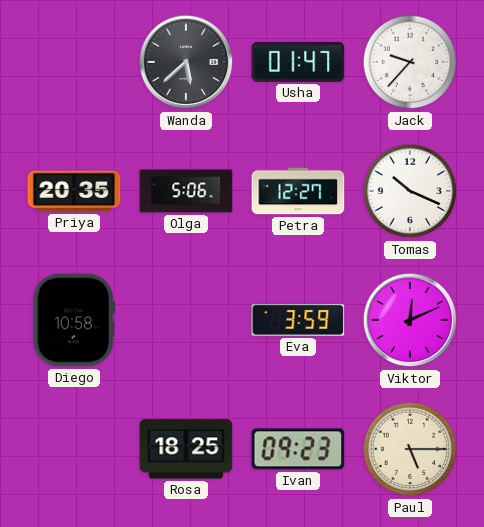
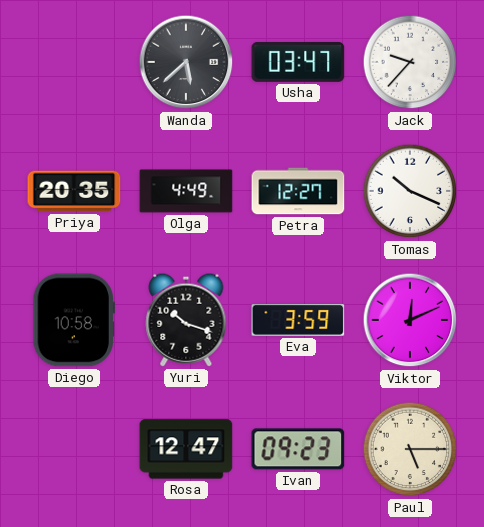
Usha: 01:47 -> 03:47
Olga: 5:06 -> 4:49
Yuri: none -> 10:18
Rosa: 18:25 -> 12:47
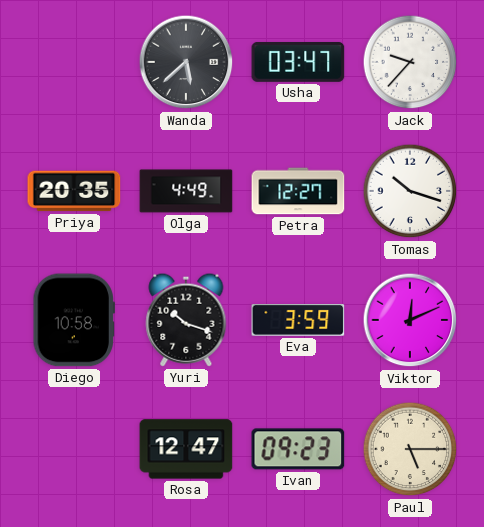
Tomas: 10:19 -> 10:18
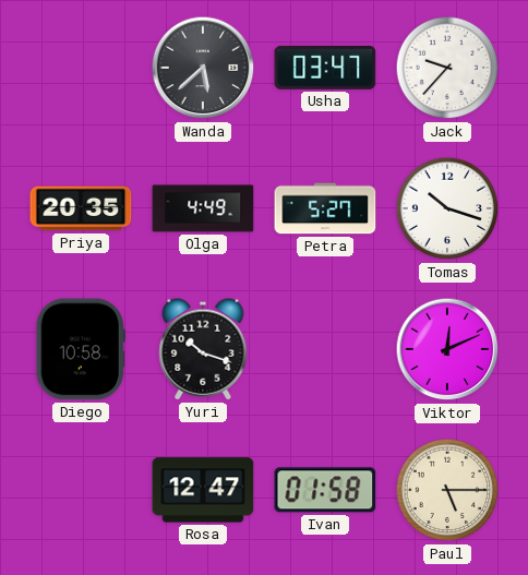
Petra: 12:27 -> 5:27
Eva: 3:59 -> none
Ivan: 09:23 -> 01:58
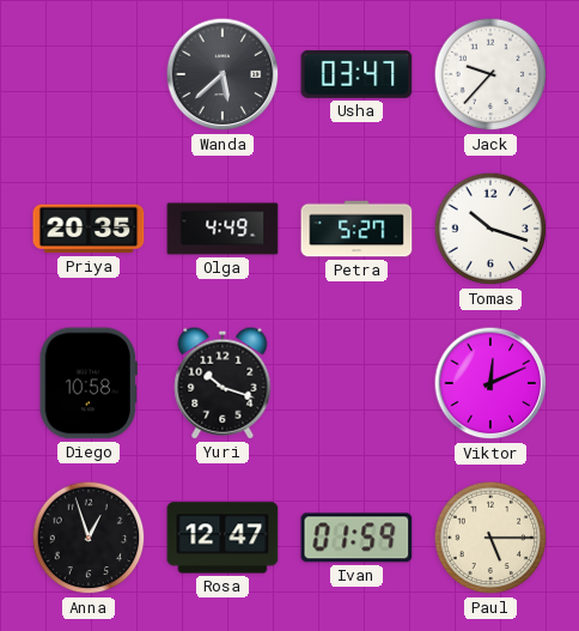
Anna: none -> 12:57
Ivan: 01:58 -> 01:59
